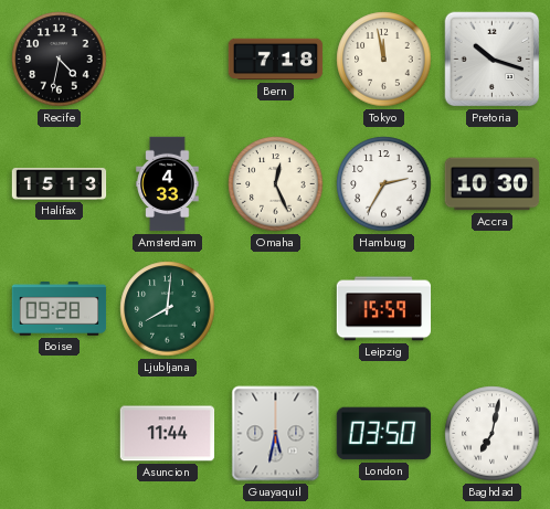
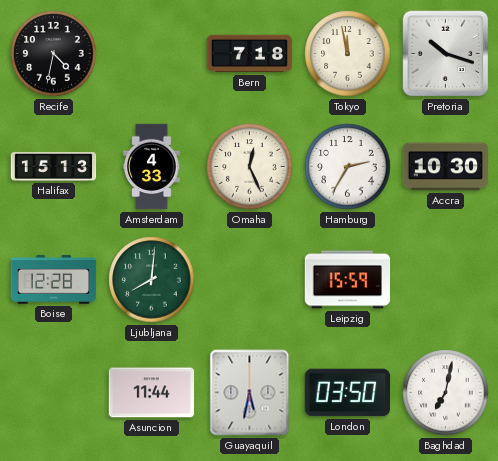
Boise: 09:28 -> 12:28
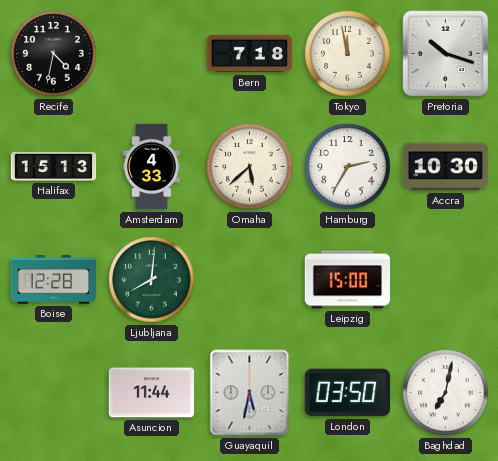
Omaha: 12:26 -> 5:38
Leipzig: 15:59 -> 15:00
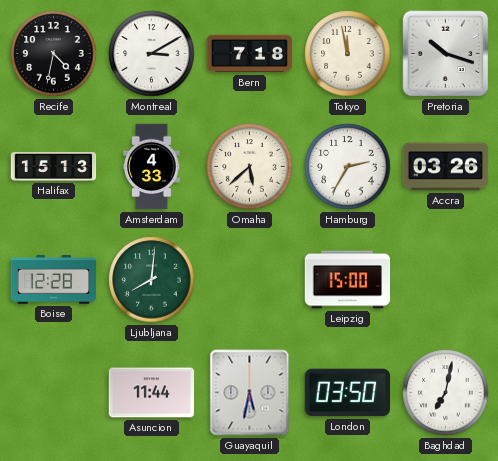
Montreal: none -> 3:10
Accra: 10:30 -> 03:26
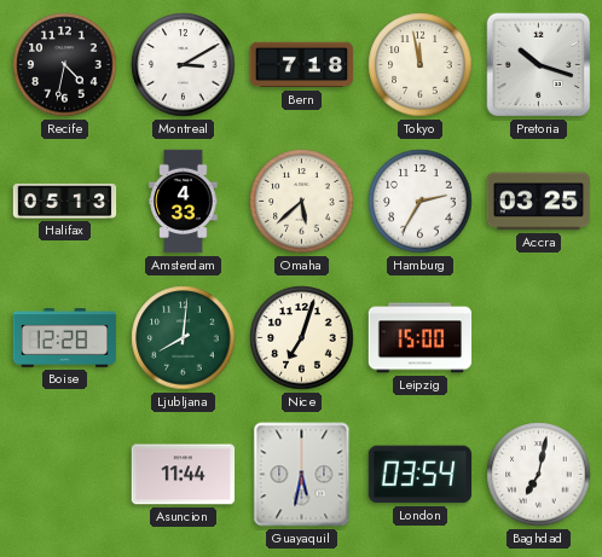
Halifax: 15:13 -> 05:13
Accra: 03:26 -> 03:25
Nice: none -> 7:03
London: 03:50 -> 03:54
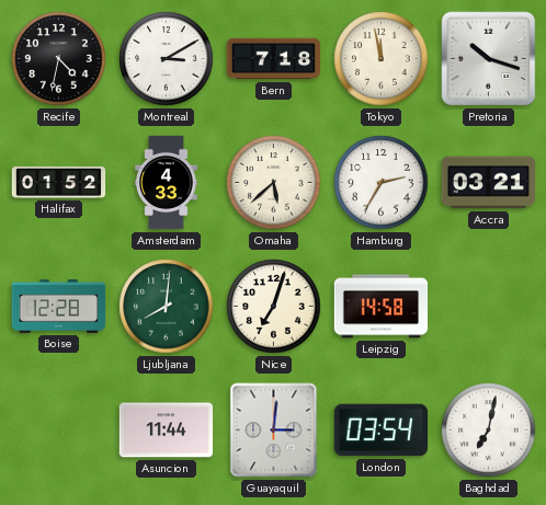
Halifax: 05:13 -> 01:52
Accra: 03:25 -> 03:21
Leipzig: 15:00 -> 14:58
Guayaquil: 5:32 -> 3:01
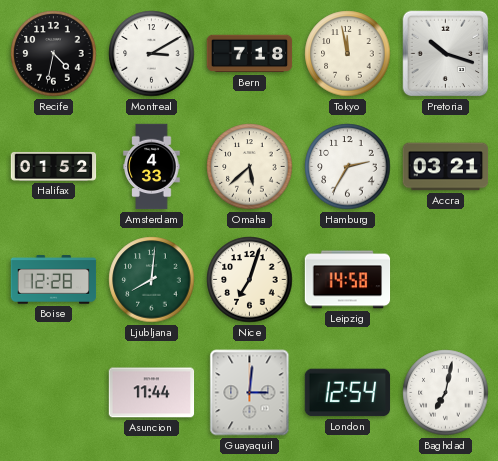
London: 03:54 -> 12:54
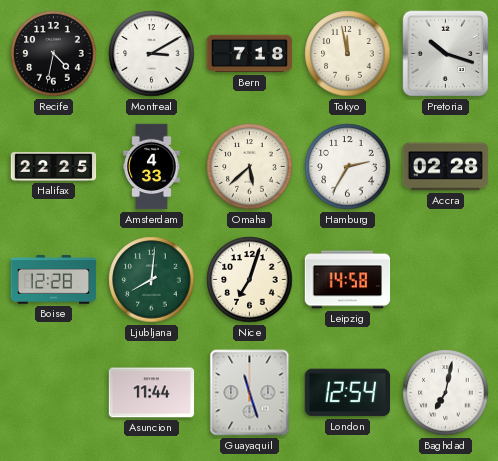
Halifax: 01:52 -> 22:25
Accra: 03:21 -> 02:28
Guayaquil: 3:01 -> 11:27
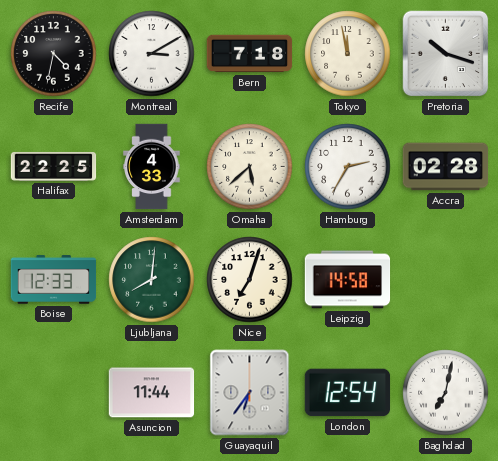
Boise: 12:28 -> 12:33
Guayaquil: 11:27 -> 6:36
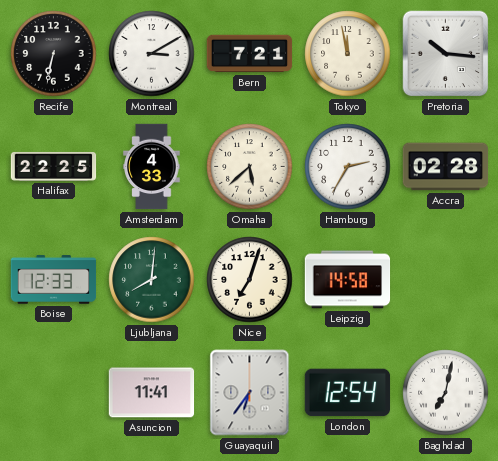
Recife: 4:32 -> 6:32
Bern: 7:18 -> 7:21
Pretoria: 10:18 -> 10:16
Asuncion: 11:44 -> 11:41
